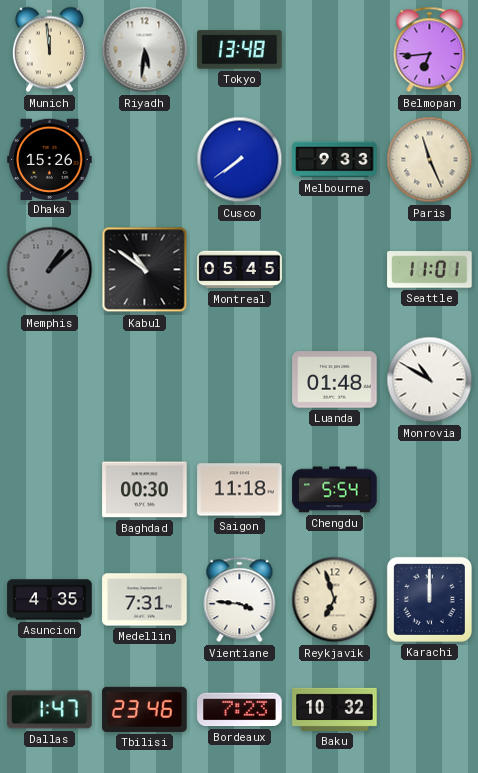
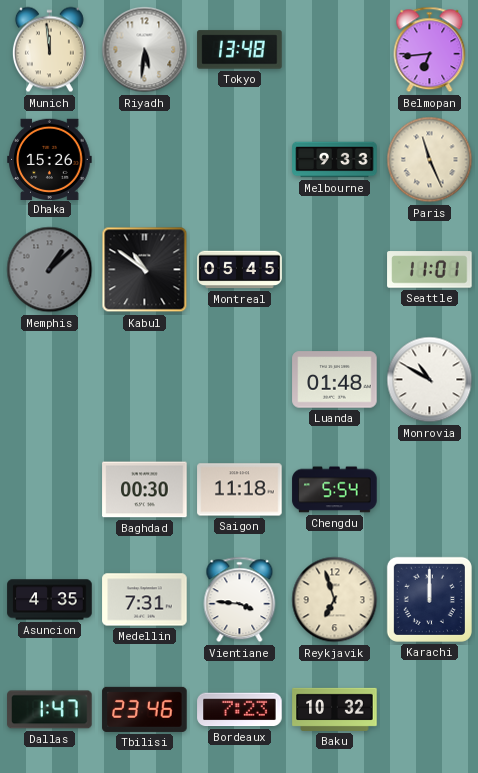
Cusco: 7:39 -> none
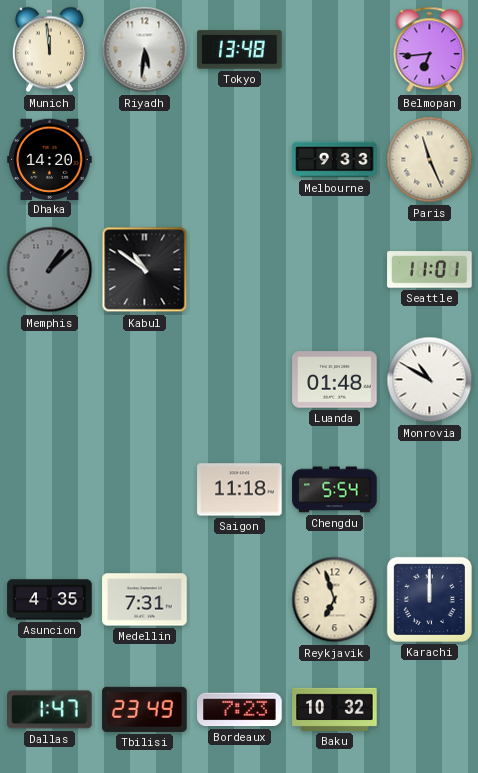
Dhaka: 15:26 -> 14:20
Montreal: 05:45 -> none
Baghdad: 00:30 -> none
Vientiane: 3:46 -> none
Tbilisi: 23:46 -> 23:49
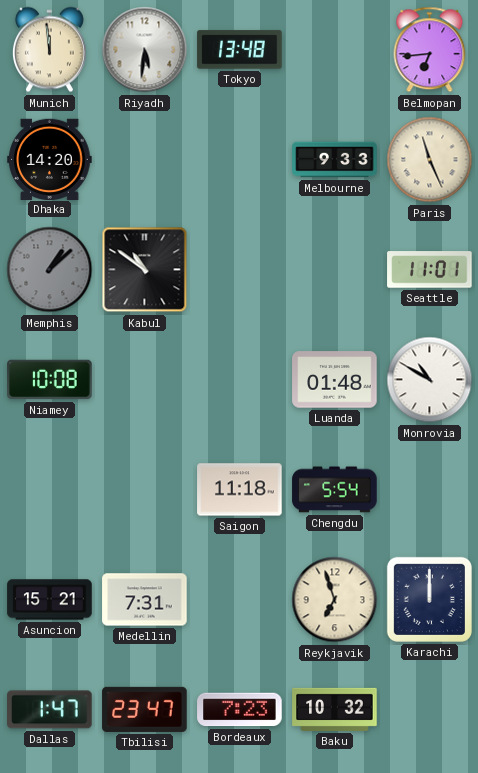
Niamey: none -> 10:08
Asuncion: 4:35 -> 15:21
Tbilisi: 23:49 -> 23:47
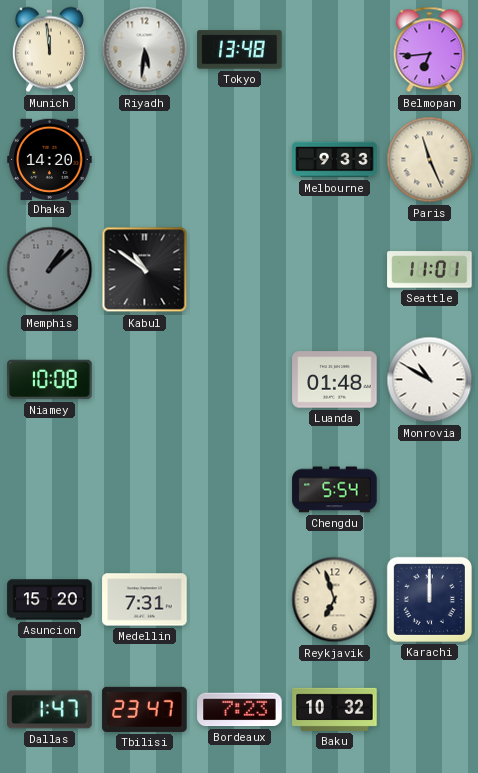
Saigon: 11:18 -> none
Asuncion: 15:21 -> 15:20
